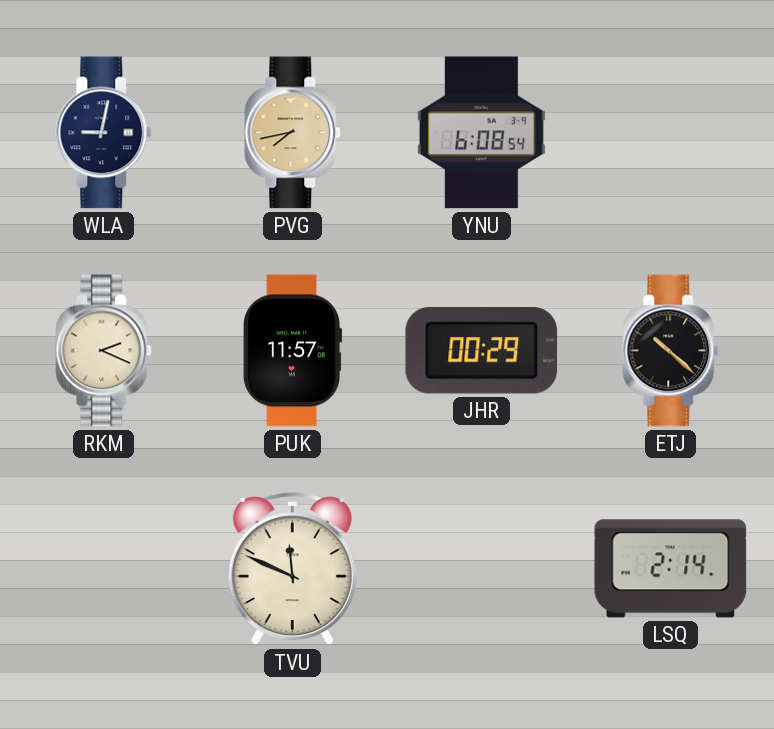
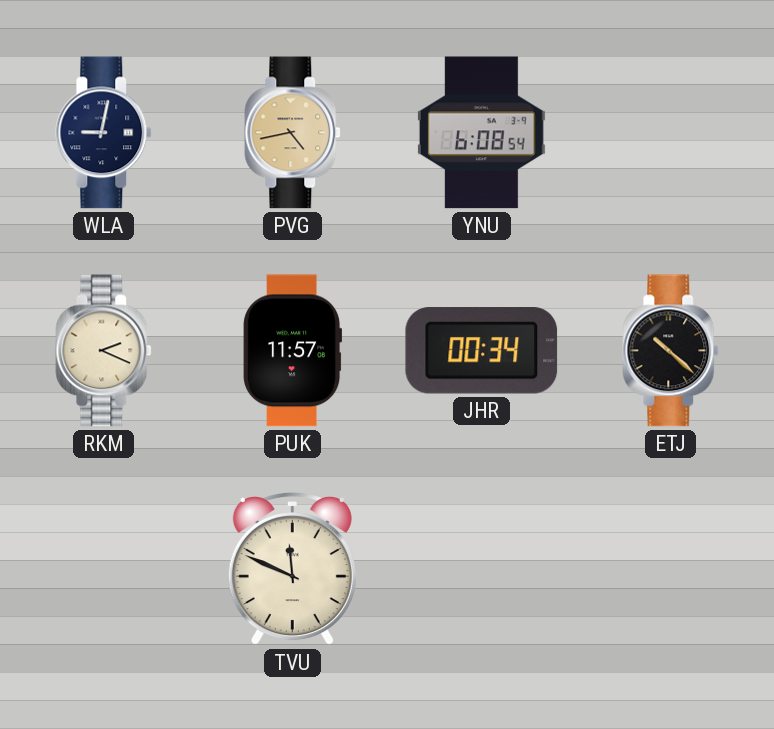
PVG: 7:43 -> 4:43
JHR: 00:29 -> 00:34
LSQ: 2:14 -> none
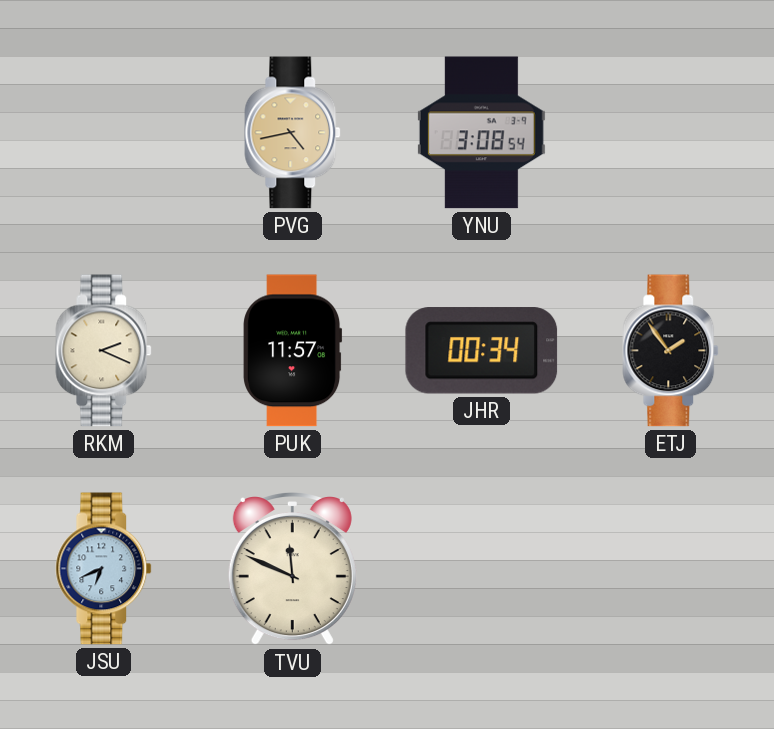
WLA: 9:02 -> none
YNU: 6:08 -> 3:08
ETJ: 10:22 -> 1:54
JSU: none -> 6:41
